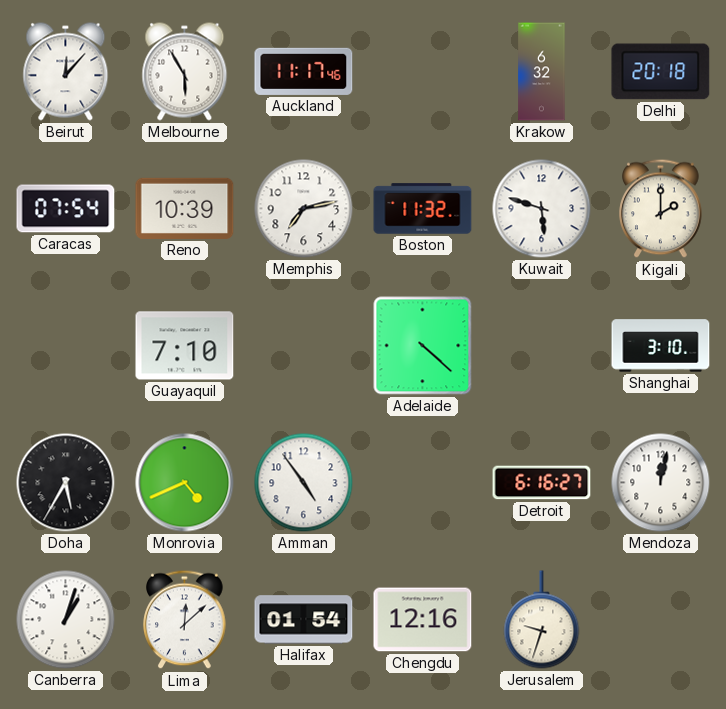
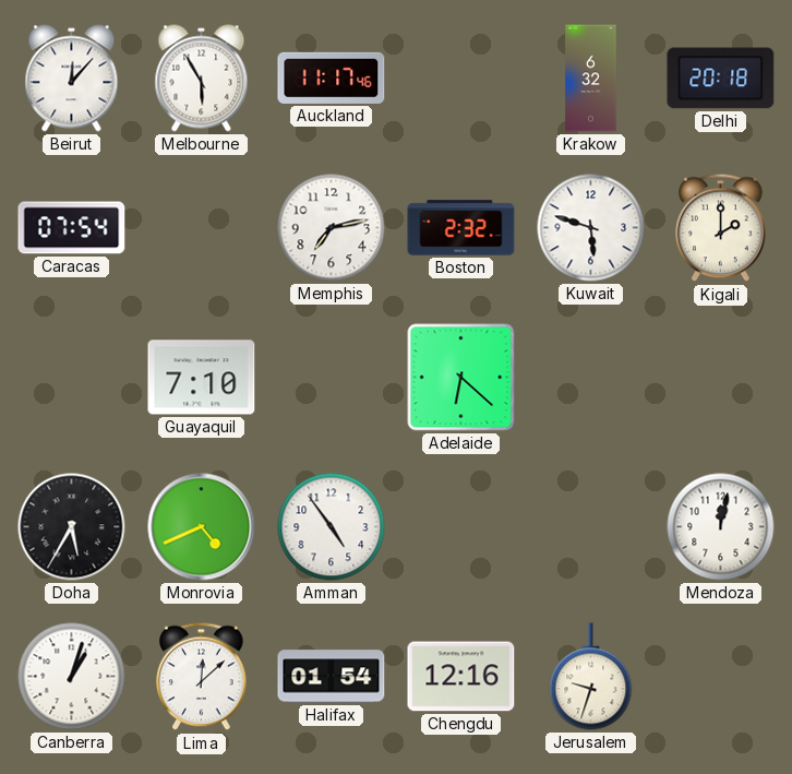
Reno: 10:39 -> none
Boston: 11:32 -> 2:32
Adelaide: 4:22 -> 6:22
Shanghai: 3:10 -> none
Detroit: 6:16 -> none
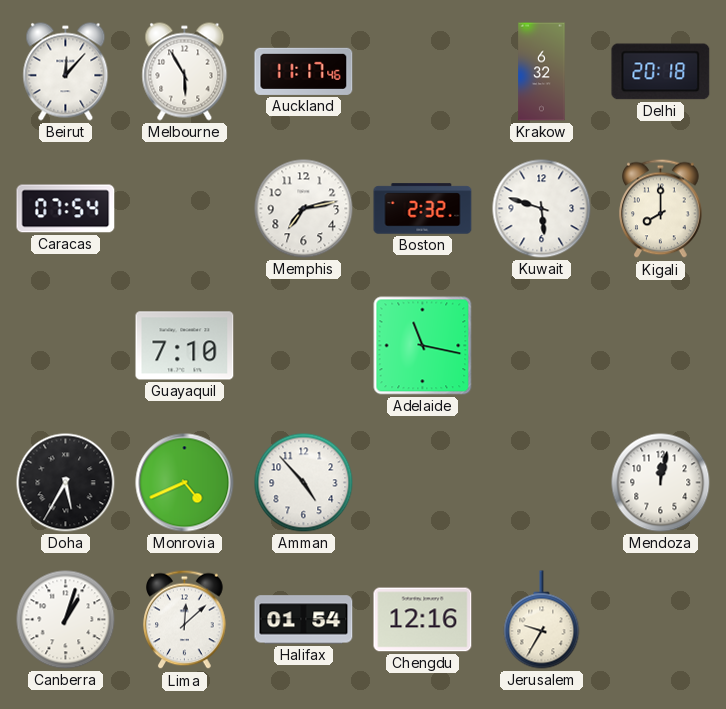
Kigali: 2:00 -> 8:00
Adelaide: 6:22 -> 11:17
Amman: 4:54 -> 4:53
Jerusalem: 9:33 -> 9:35
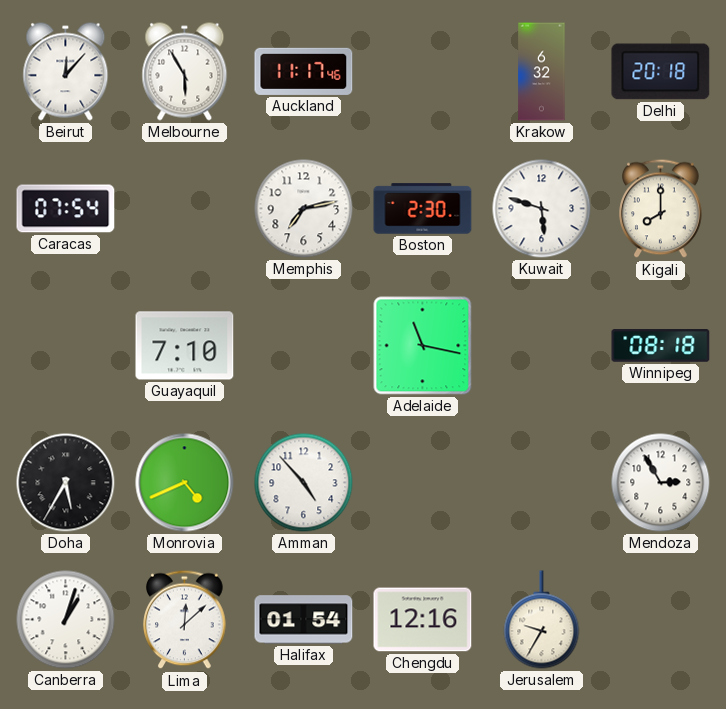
Boston: 2:32 -> 2:30
Winnipeg: none -> 08:18
Mendoza: 12:02 -> 2:55
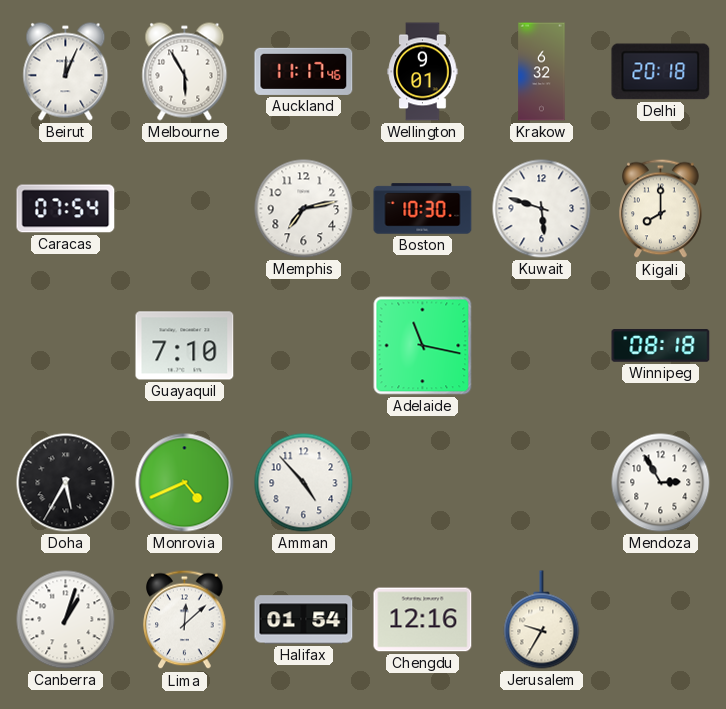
Beirut: 12:07 -> 12:04
Wellington: none -> 9:01
Boston: 2:30 -> 10:30
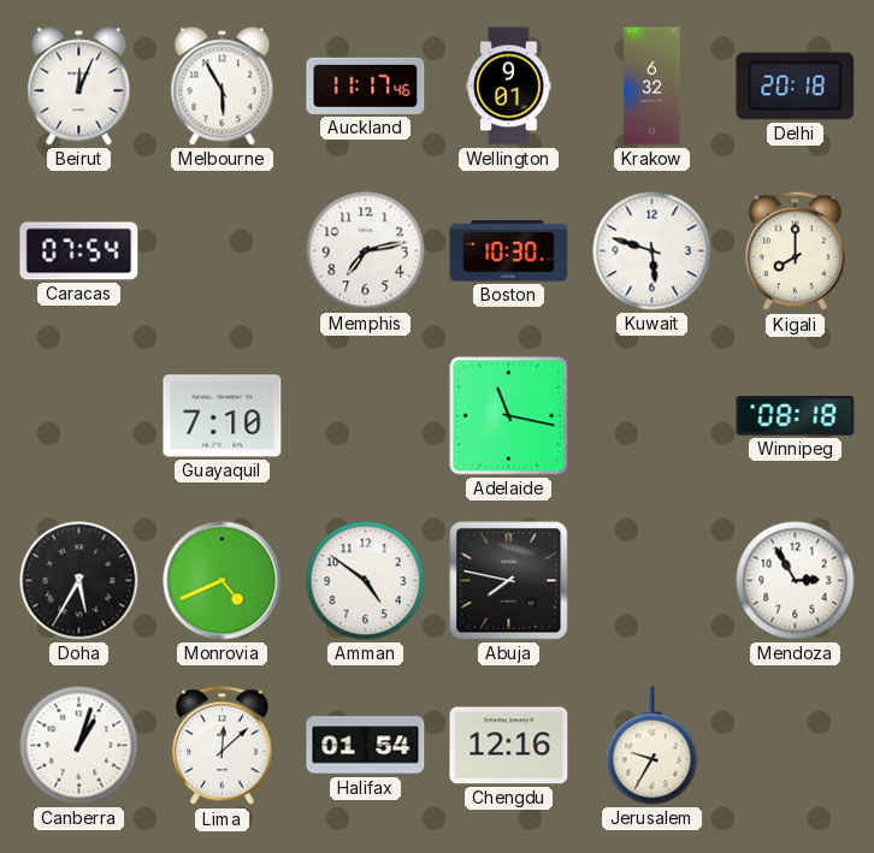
Amman: 4:53 -> 4:51
Abuja: none -> 7:47
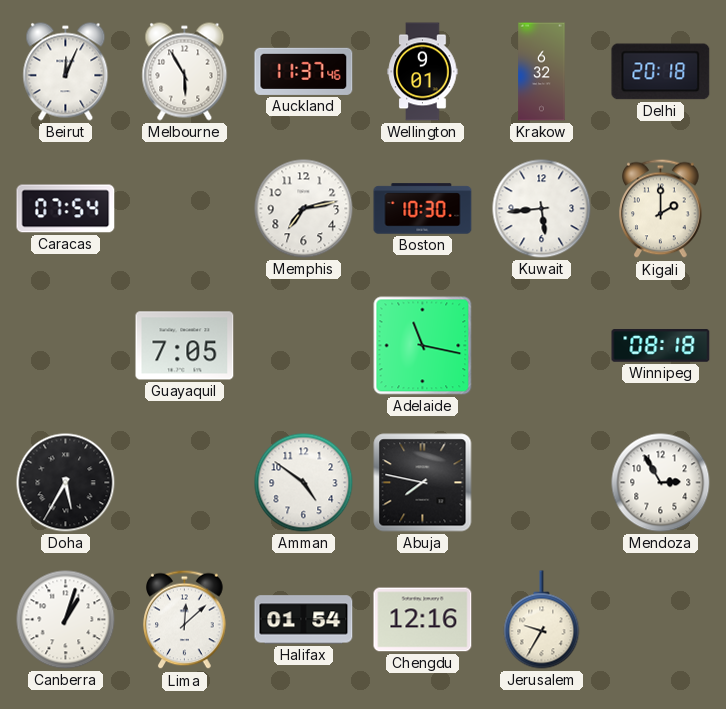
Auckland: 11:17 -> 11:37
Kuwait: 5:48 -> 5:44
Kigali: 8:00 -> 2:00
Guayaquil: 7:10 -> 7:05
Monrovia: 4:41 -> none
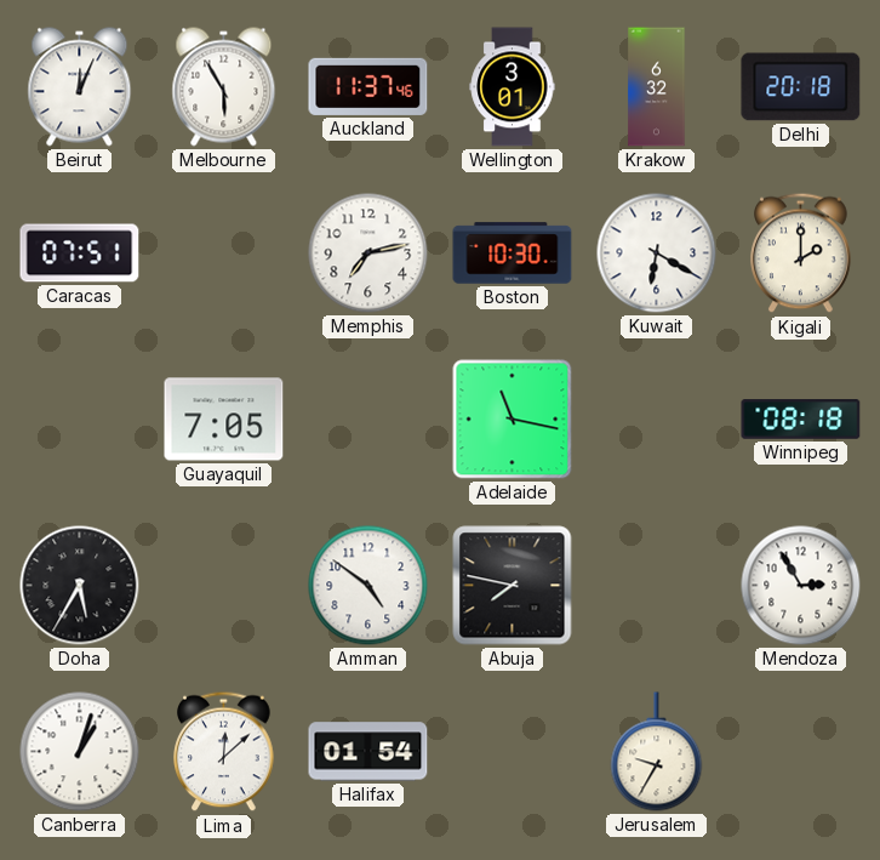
Wellington: 9:01 -> 3:01
Caracas: 07:54 -> 07:51
Kuwait: 5:44 -> 6:20
Chengdu: 12:16 -> none
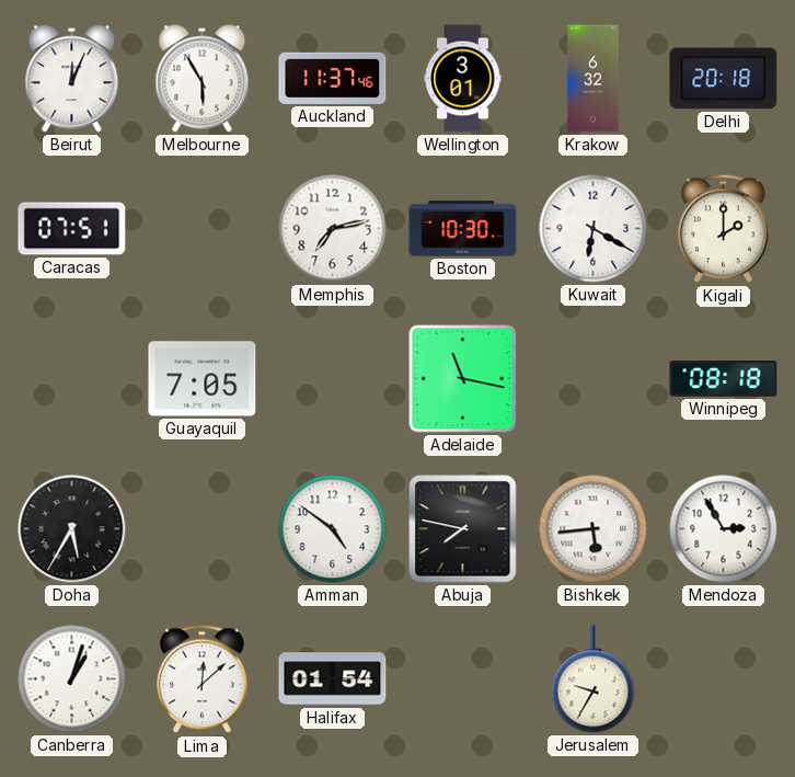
Bishkek: none -> 5:44
